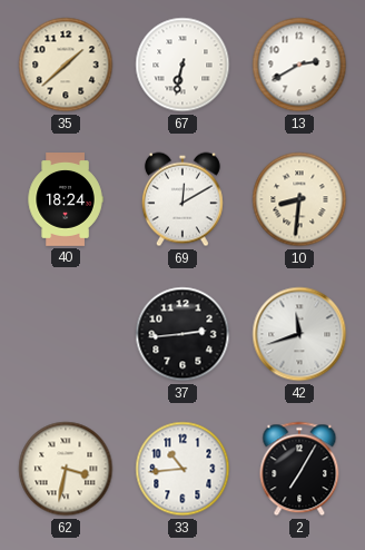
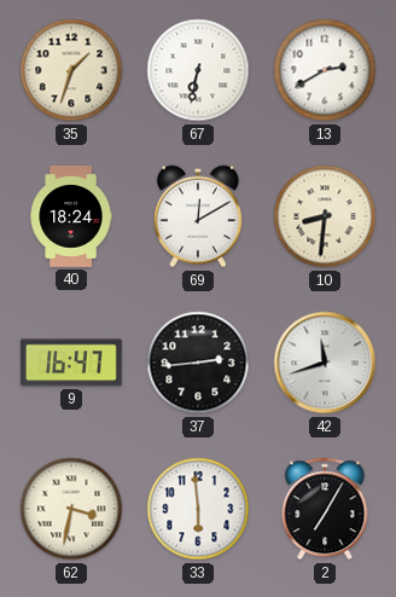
35: 1:38 -> 1:33
9: none -> 16:47
33: 10:44 -> 5:59
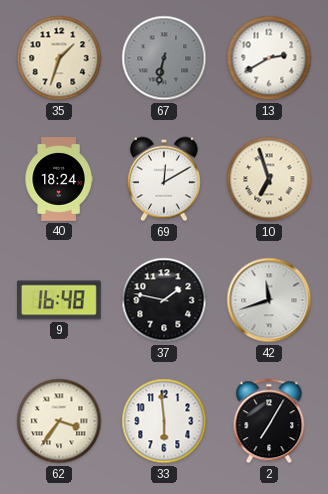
67 dial: white -> grey
10: 8:31 -> 6:57
9: 16:47 -> 16:48
37: 2:44 -> 1:47
62: 3:32 -> 3:36
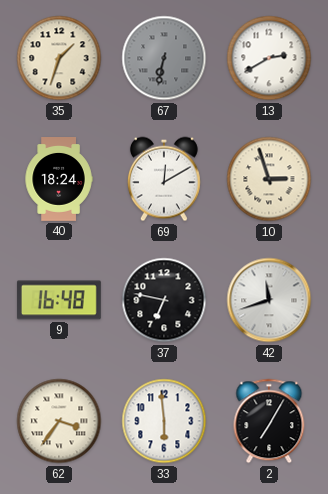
10: 6:57 -> 2:57
37: 1:47 -> 6:47
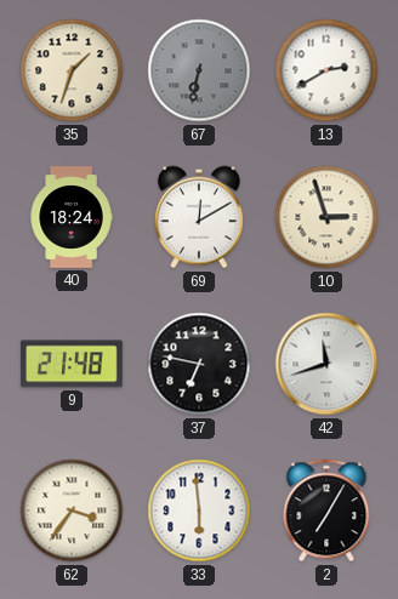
9: 16:48 -> 21:48
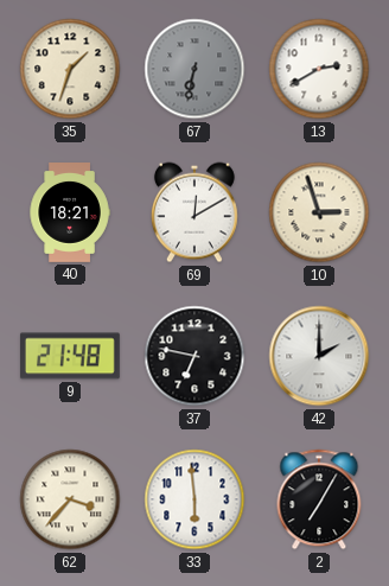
40: 18:24 -> 18:21
42: 11:42 -> 2:00
62: 3:36 -> 3:37
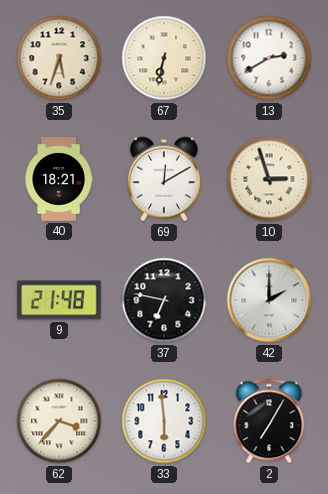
35: 1:33 -> 5:33
67 dial: grey -> cream
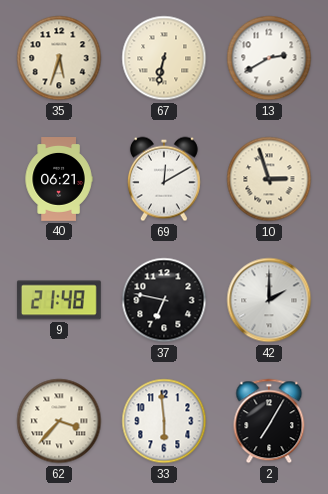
40: 18:21 -> 06:21
